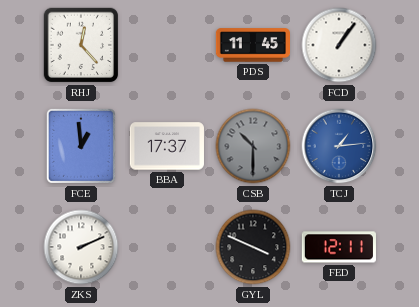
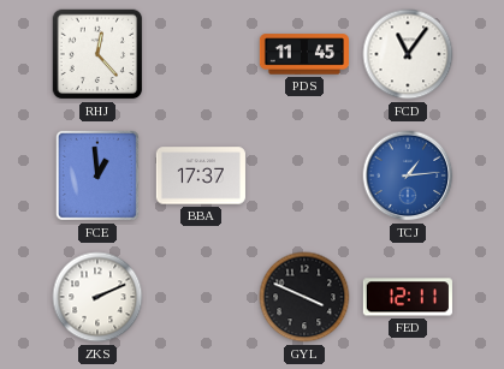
FCD: 1:06 -> 11:06
CSB: 10:30 -> none
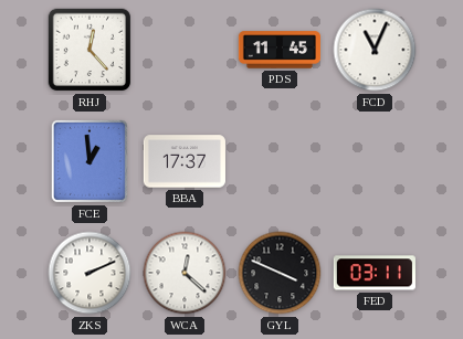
FCD: 11:06 -> 11:04
TCJ: 1:14 -> none
WCA: none -> 12:22
FED: 12:11 -> 03:11
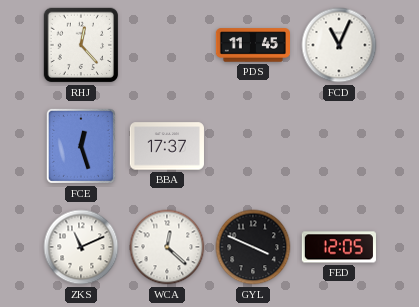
FCE: 12:59 -> 12:27
ZKS: 2:11 -> 11:11
FED: 03:11 -> 12:05
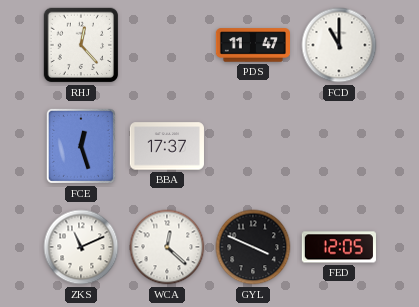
PDS: 11:45 -> 11:47
FCD: 11:04 -> 11:00
